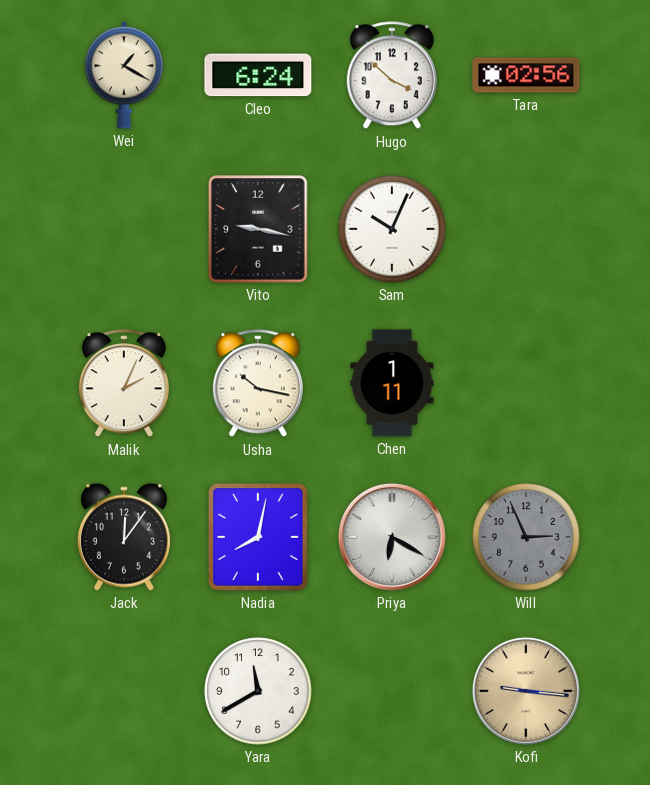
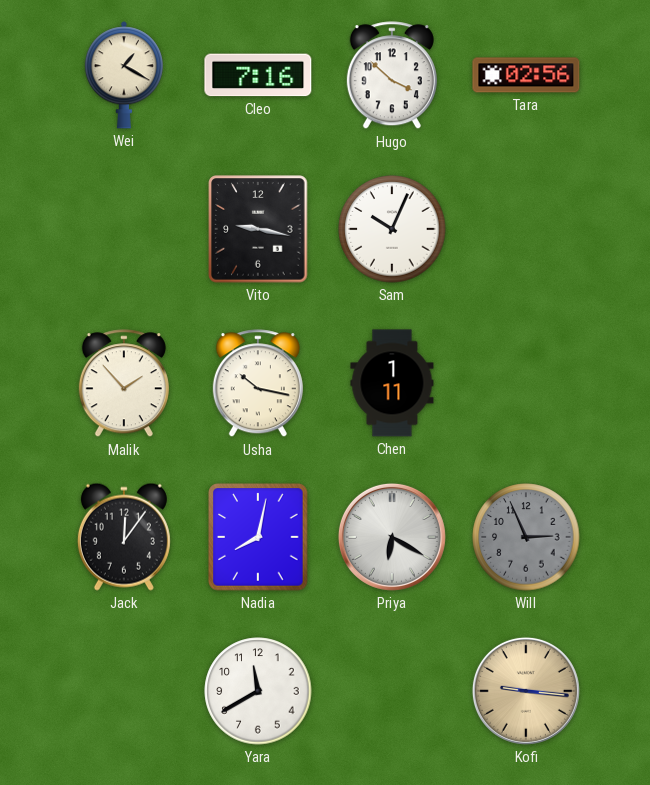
Cleo: 6:24 -> 7:16
Malik: 2:04 -> 1:53
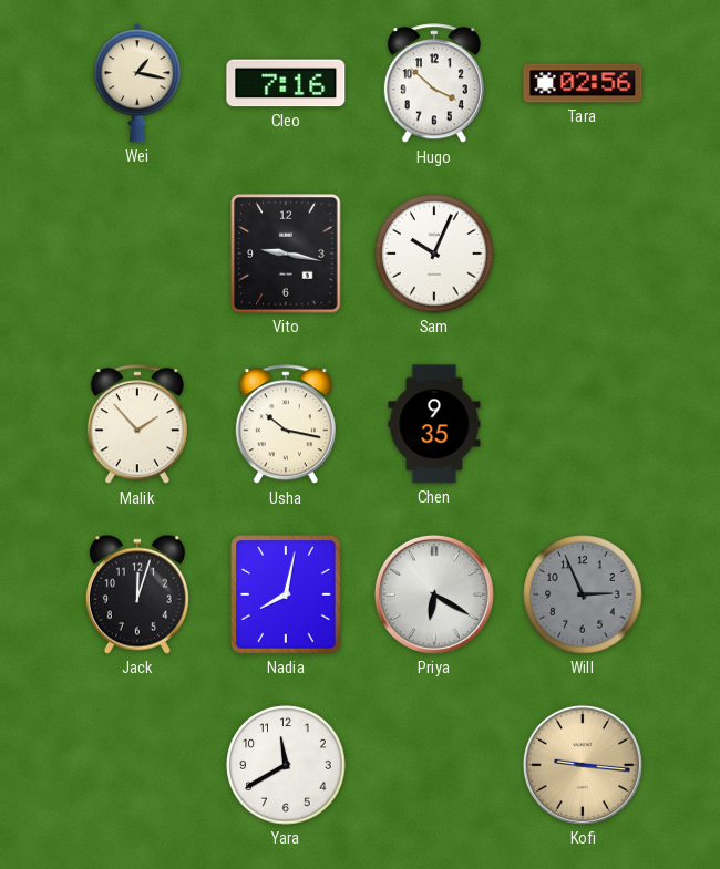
Wei: 1:20 -> 1:17
Chen: 1:11 -> 9:35
Jack: 12:06 -> 12:03
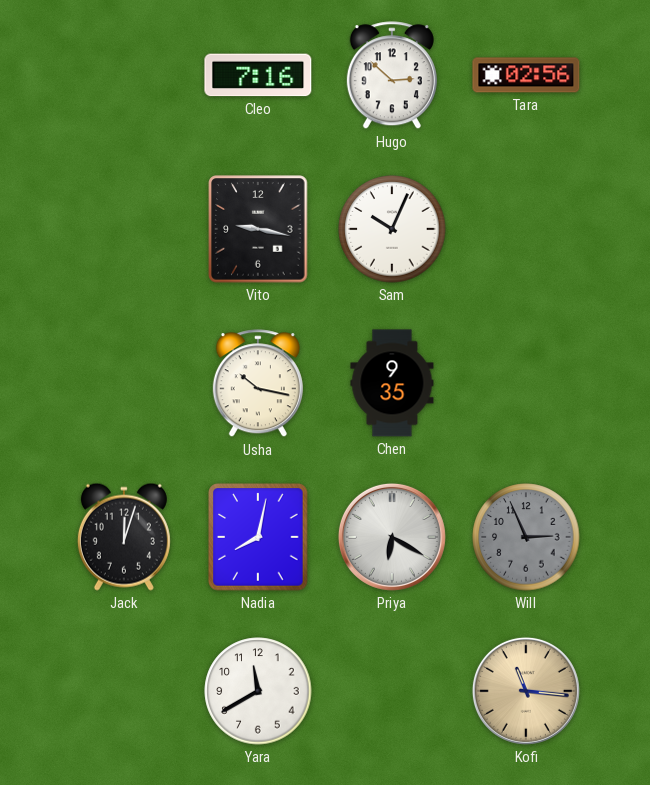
Wei: 1:17 -> none
Hugo: 3:52 -> 2:52
Malik: 1:53 -> none
Kofi: 9:16 -> 11:16
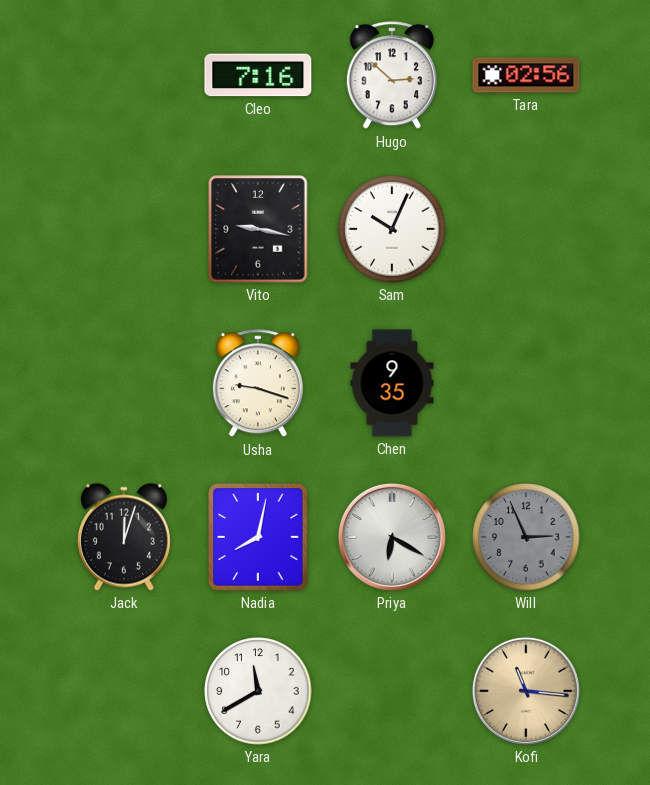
Usha: 10:17 -> 9:18
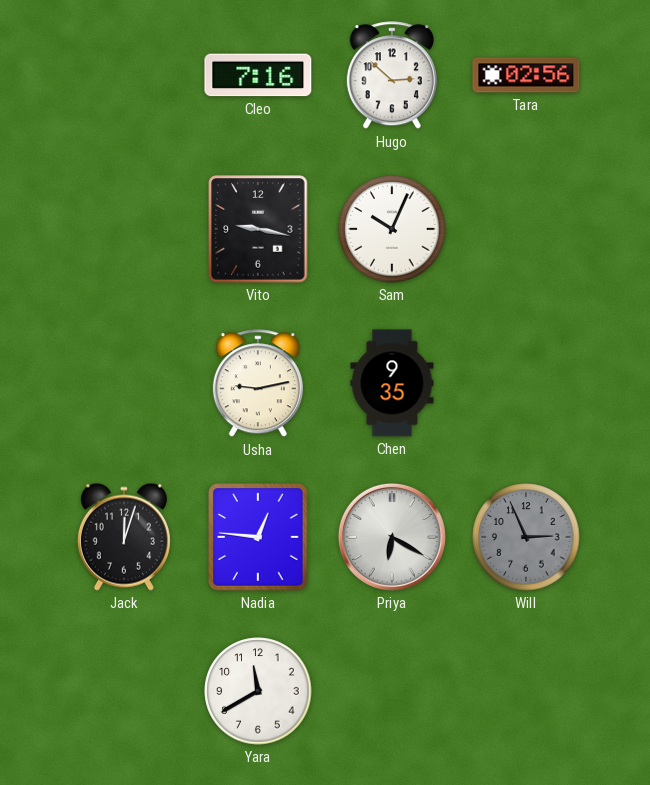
Usha: 9:18 -> 9:13
Nadia: 8:02 -> 12:46
Kofi: 11:16 -> none
